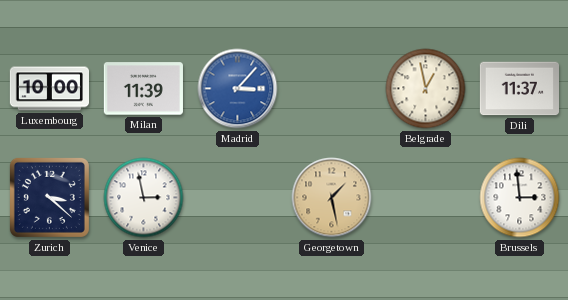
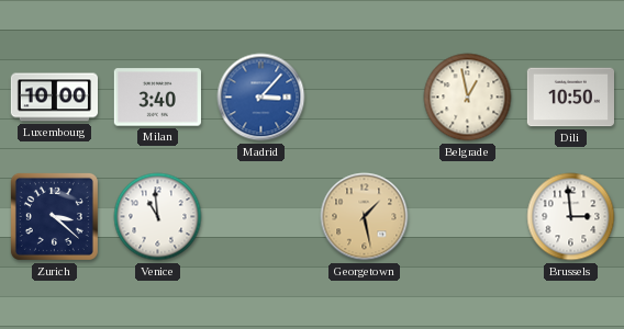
Milan: 11:39 -> 3:40
Dili: 11:37 -> 10:50
Venice: 2:58 -> 10:59
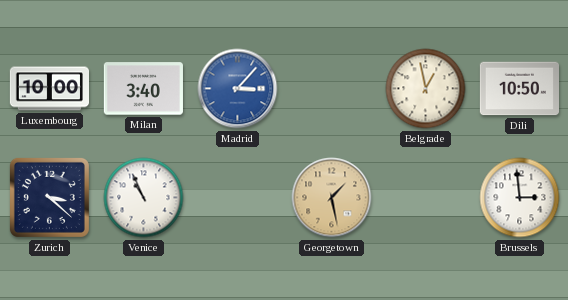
Venice: 10:59 -> 10:56
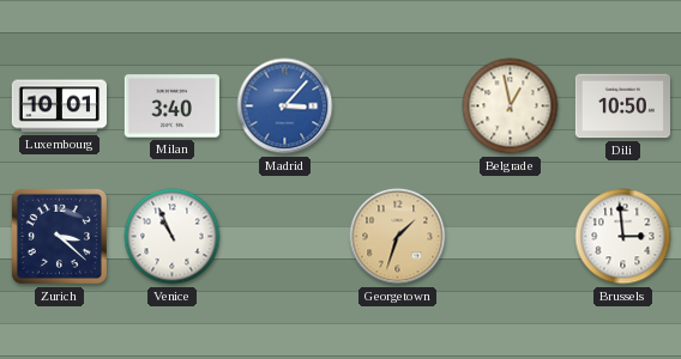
Luxembourg: 10:00 -> 10:01
Georgetown: 1:28 -> 1:33
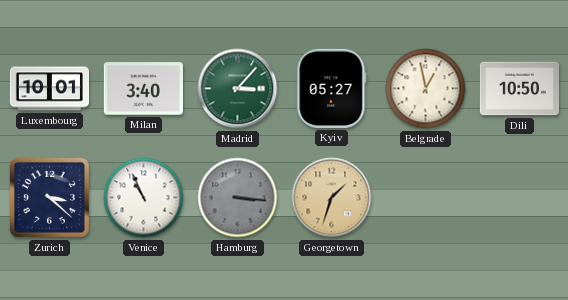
Madrid dial: blue -> green
Kyiv: none -> 05:27
Hamburg: none -> 3:16
Brussels: 2:59 -> none
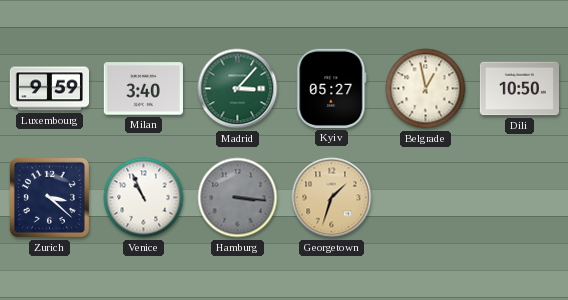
Luxembourg: 10:01 -> 9:59
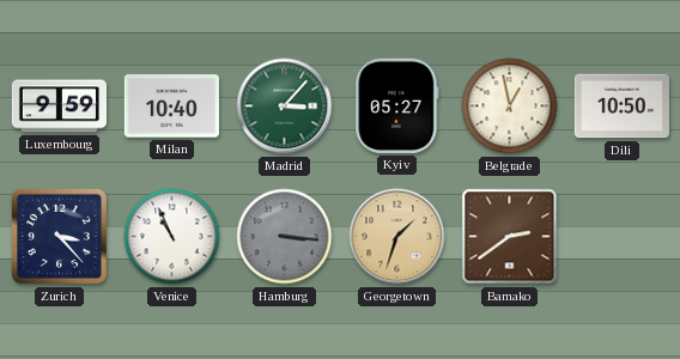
Milan: 3:40 -> 10:40
Zurich: 3:22 -> 3:23
Bamako: none -> 2:39
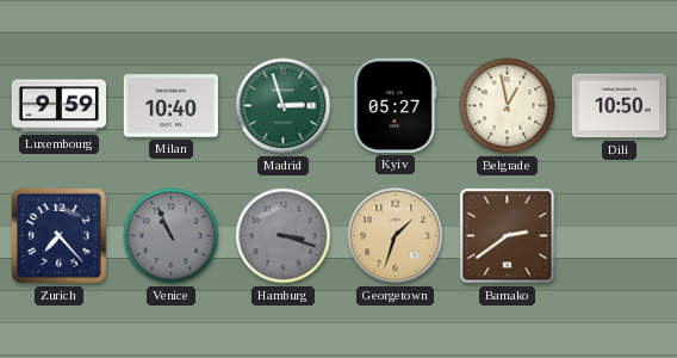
Madrid: 3:07 -> 2:57
Zurich: 3:23 -> 7:23
Venice dial: white -> grey
Hamburg: 3:16 -> 3:18
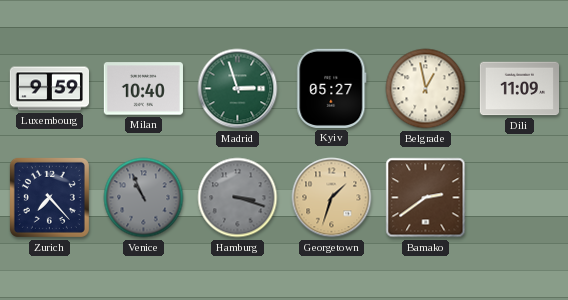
Dili: 10:50 -> 11:09
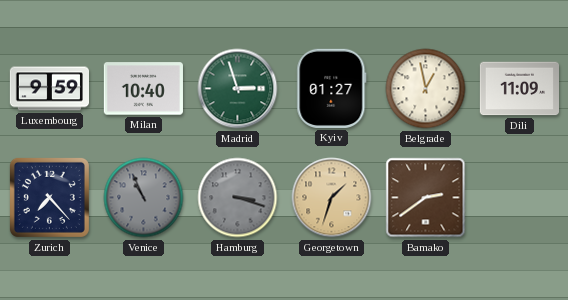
Kyiv: 05:27 -> 01:27
